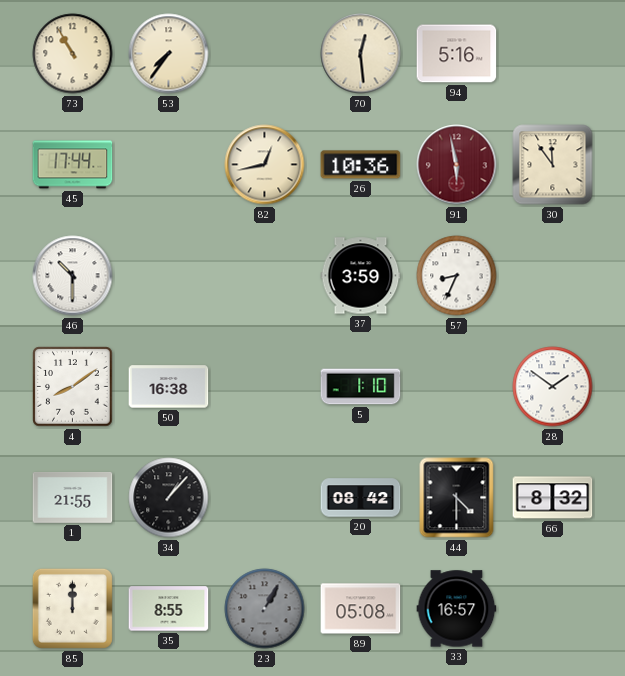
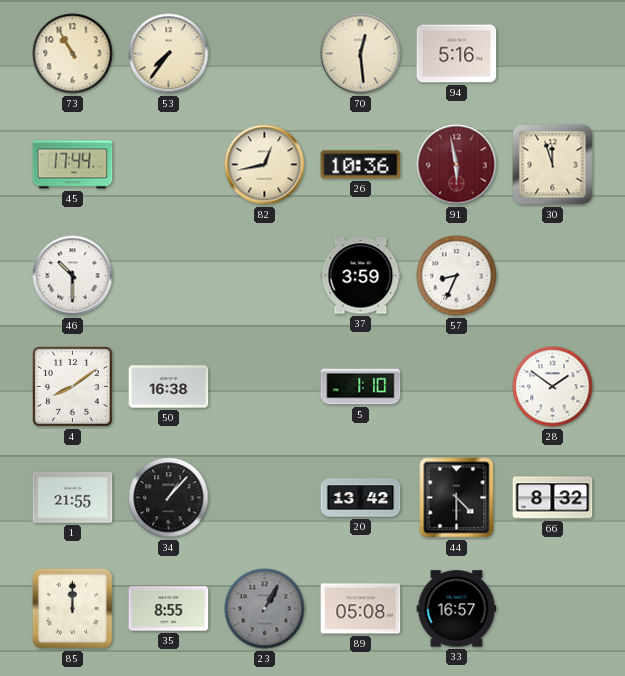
30: 11:54 -> 11:57
20: 08:42 -> 13:42
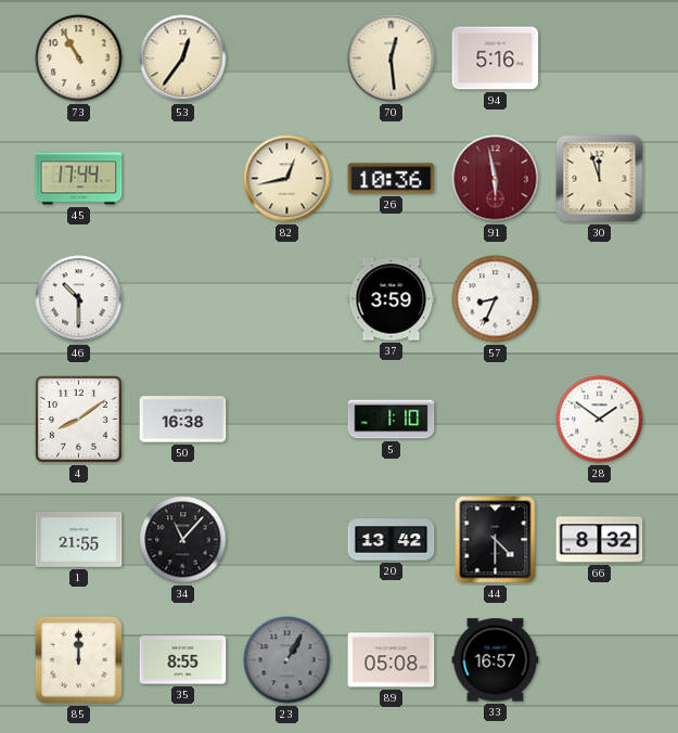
53: 7:36 -> 12:36
34: 1:07 -> 11:07
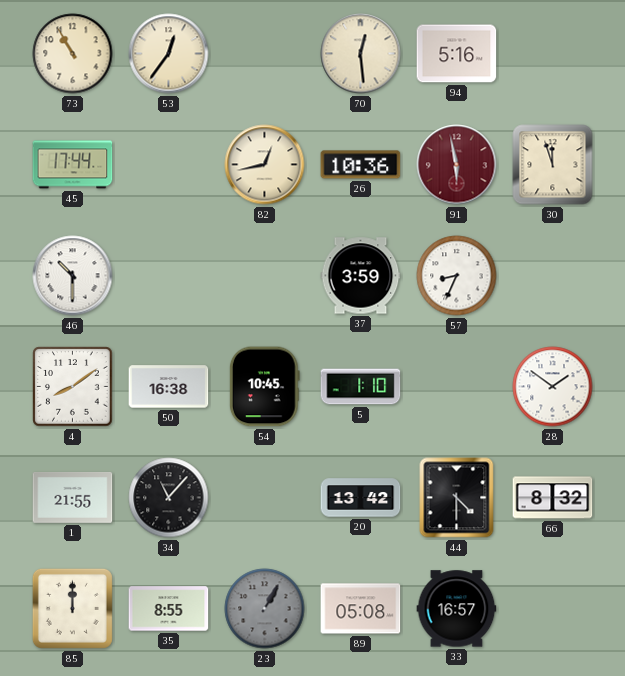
54: none -> 10:45
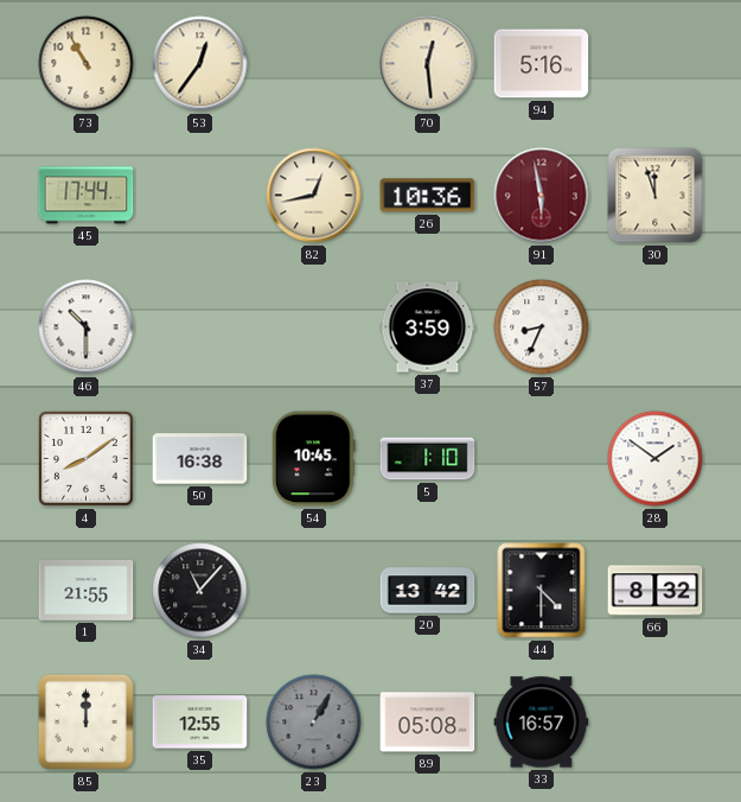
35: 8:55 -> 12:55
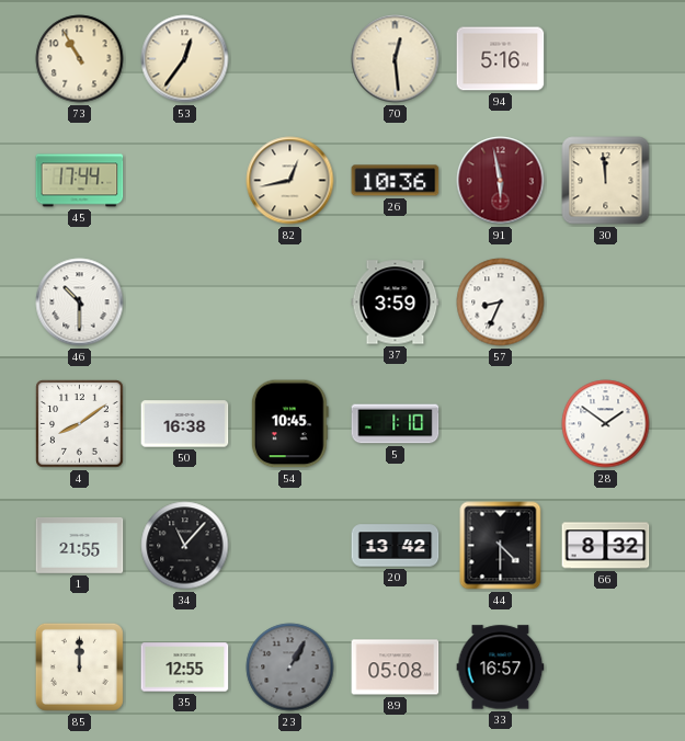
30: 11:57 -> 11:59
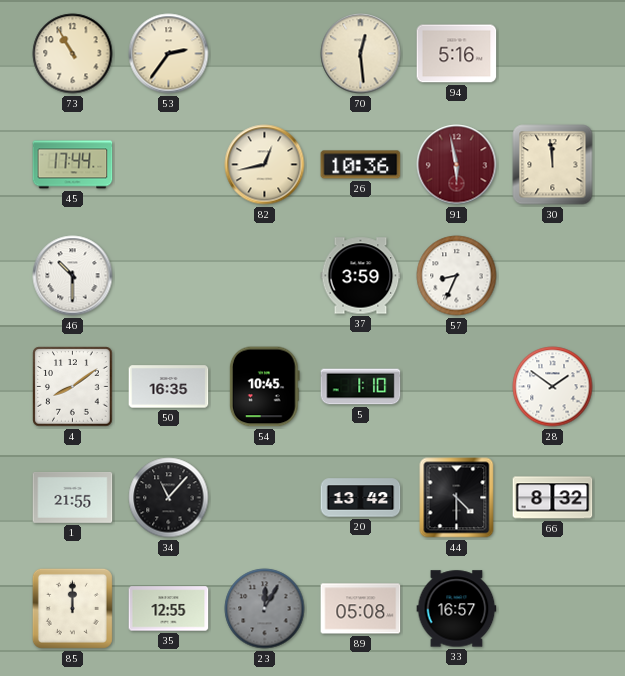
53: 12:36 -> 2:36
50: 16:38 -> 16:35
23: 1:05 -> 12:05
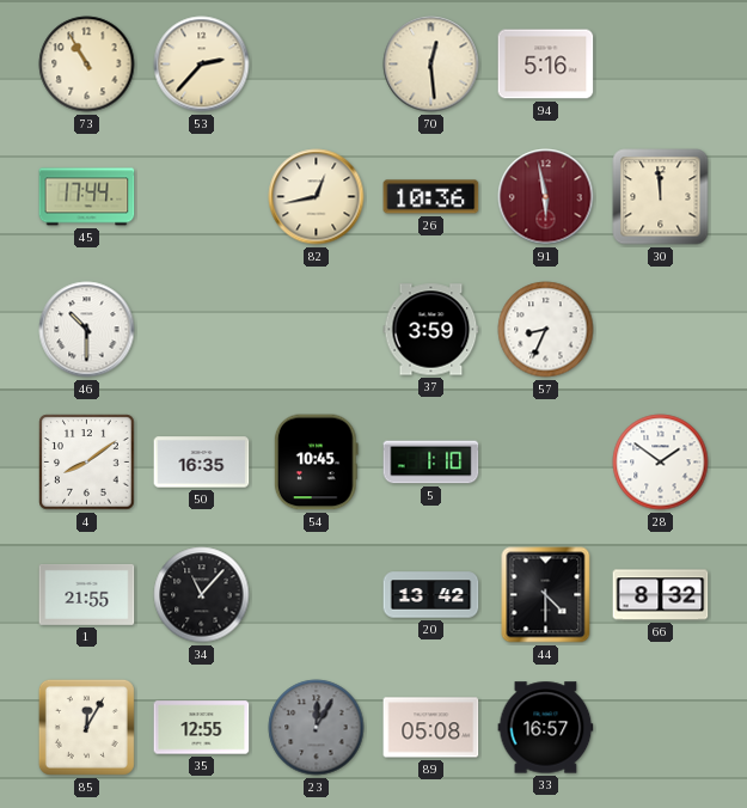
53: 2:36 -> 2:37
85: 12:00 -> 12:05
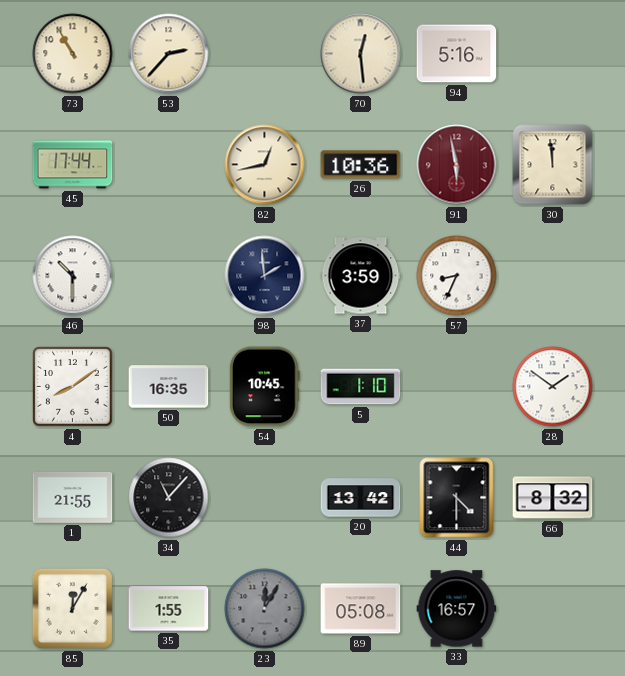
98: none -> 1:59
35: 12:55 -> 1:55
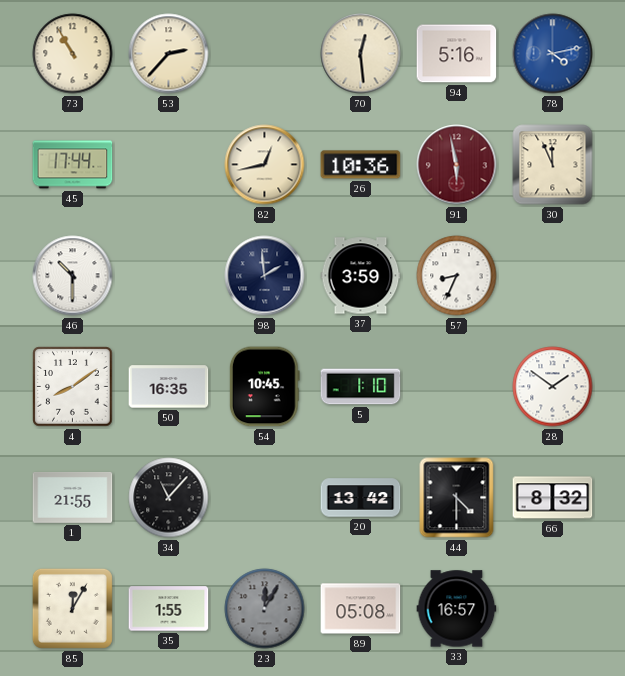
78: none -> 4:13
30: 11:59 -> 11:56
